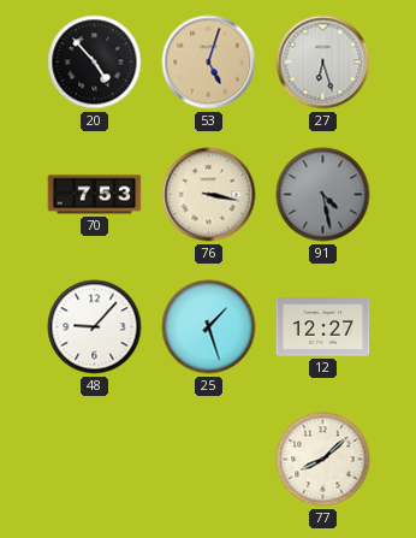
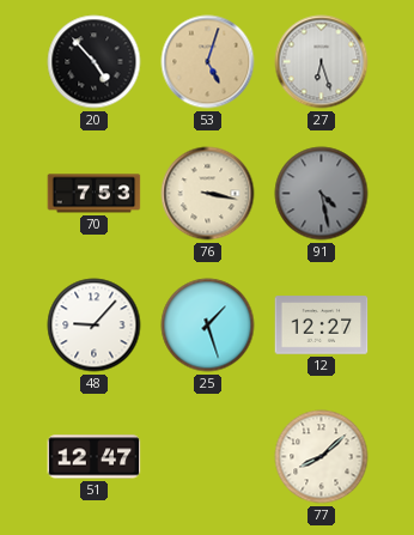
51: none -> 12:47
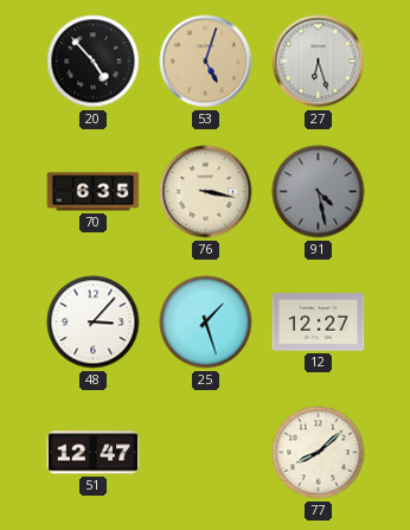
70: 7:53 -> 6:35
48: 9:07 -> 3:07
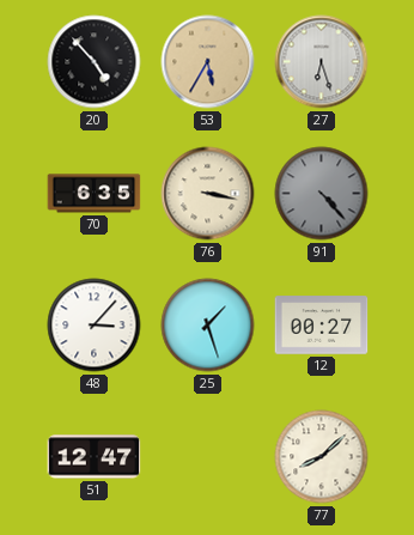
53: 5:03 -> 5:35
91: 4:28 -> 4:23
12: 12:27 -> 00:27
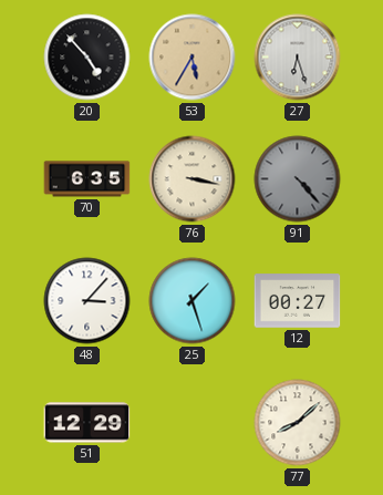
51: 12:47 -> 12:29
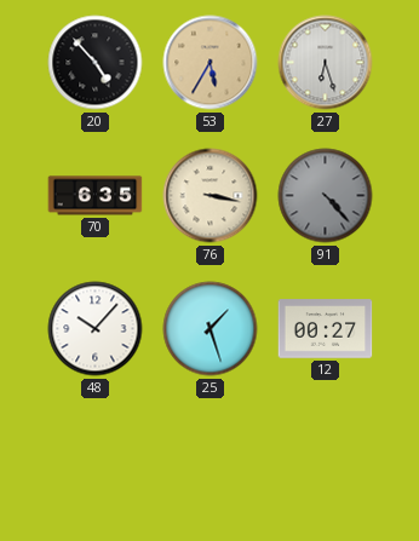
48: 3:07 -> 10:07
51: 12:29 -> none
77: 8:08 -> none
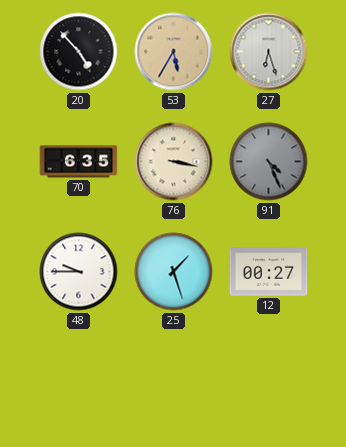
91: 4:23 -> 4:26
48: 10:07 -> 9:45
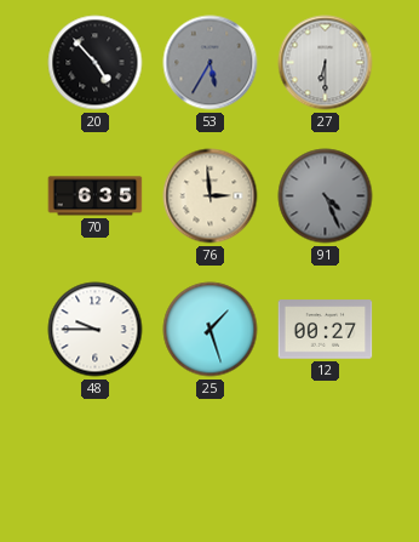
53 dial: champagne -> grey
27: 6:27 -> 6:30
76: 3:17 -> 2:59
